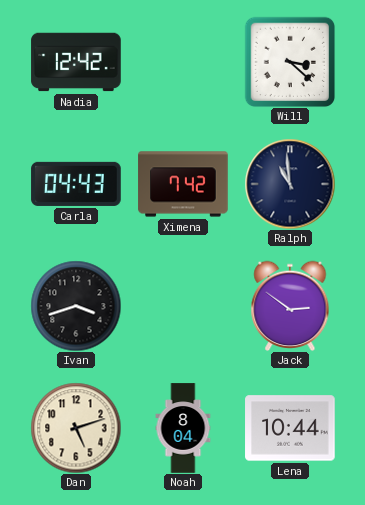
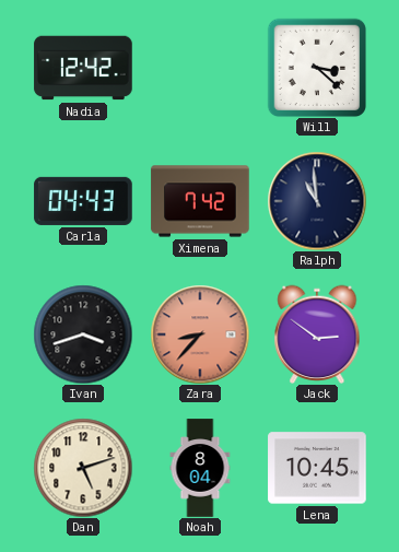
Zara: none -> 8:37
Lena: 10:44 -> 10:45
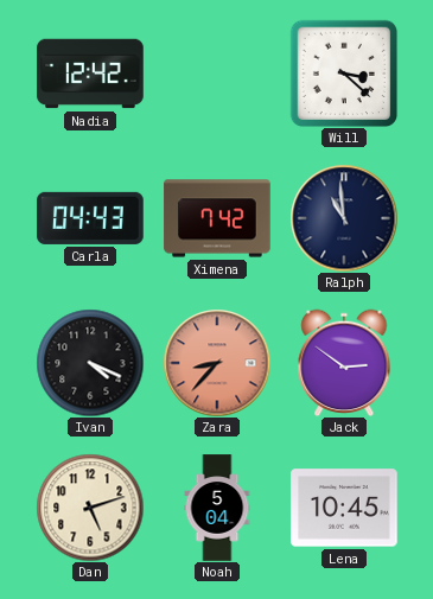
Ivan: 3:42 -> 4:19
Noah: 8:04 -> 5:04
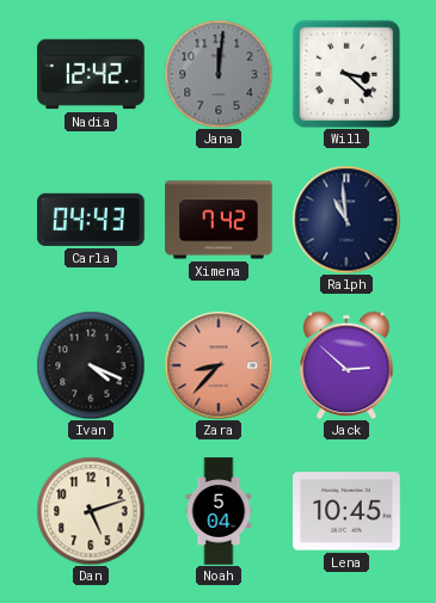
Jana: none -> 12:01
Jack: 2:51 -> 2:52
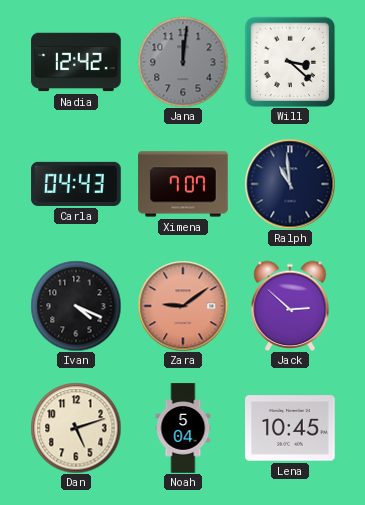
Ximena: 7:42 -> 7:07
Zara: 8:37 -> 9:09
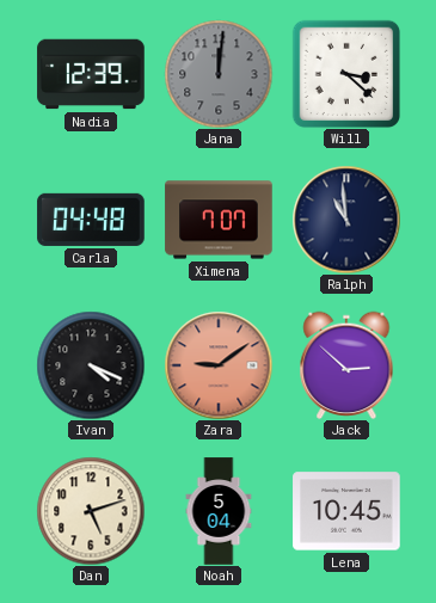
Nadia: 12:42 -> 12:39
Carla: 04:43 -> 04:48
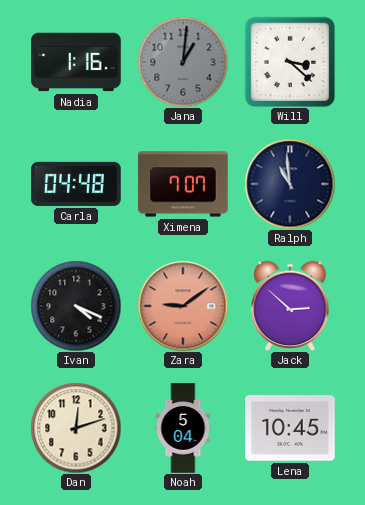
Nadia: 12:39 -> 1:16
Jana: 12:01 -> 1:01
Dan: 5:12 -> 12:12
